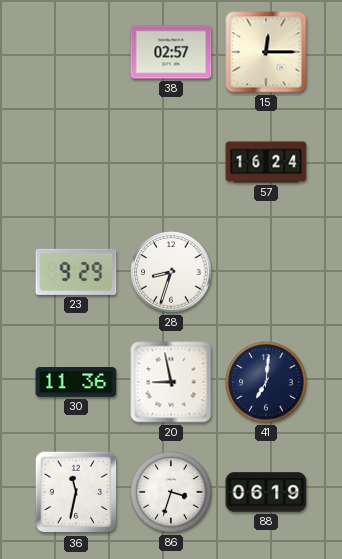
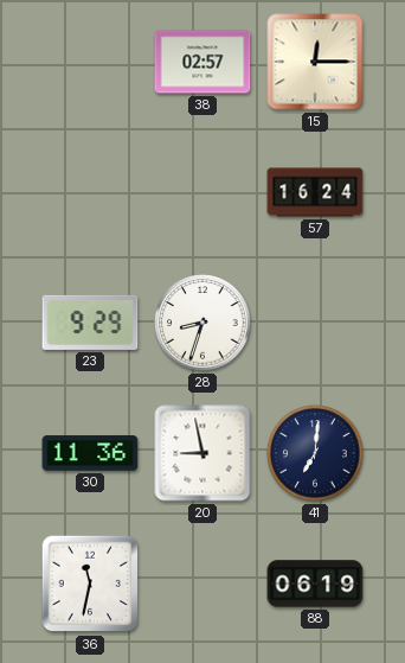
86: 3:33 -> none
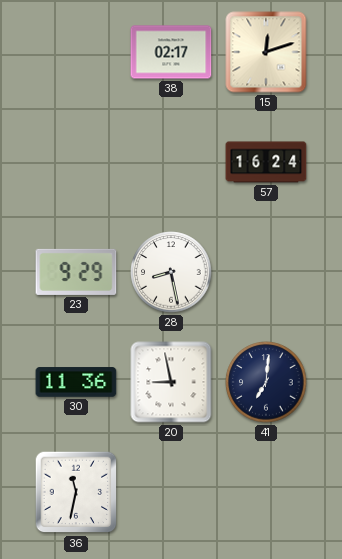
38: 02:57 -> 02:17
15: 12:15 -> 12:12
28: 8:33 -> 8:28
88: 06:19 -> none
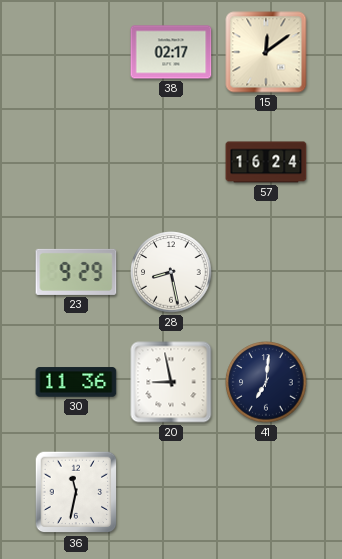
15: 12:12 -> 12:09
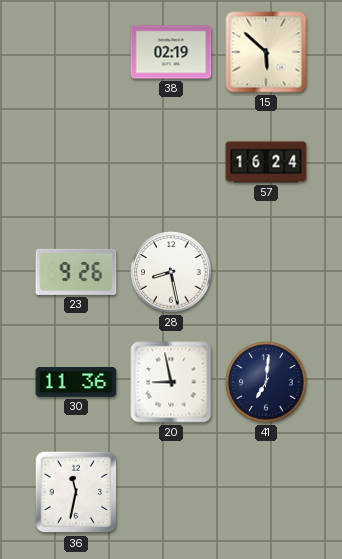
38: 02:17 -> 02:19
15: 12:09 -> 5:52
23: 9:29 -> 9:26
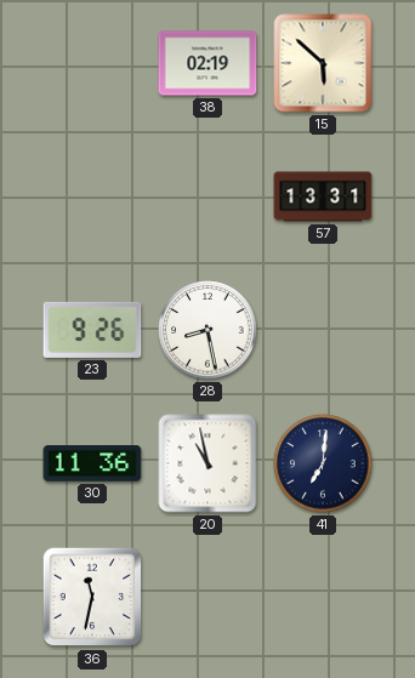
57: 16:24 -> 13:31
20: 8:58 -> 10:58
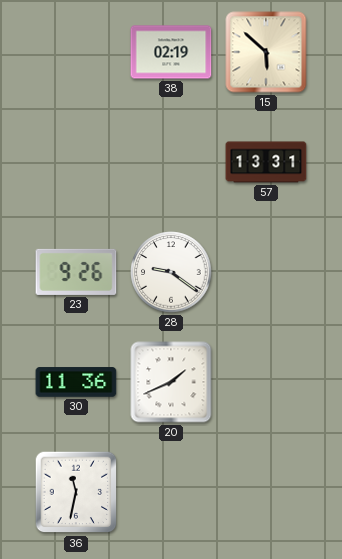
28: 8:28 -> 9:21
20: 10:58 -> 1:41
41: 7:01 -> none
